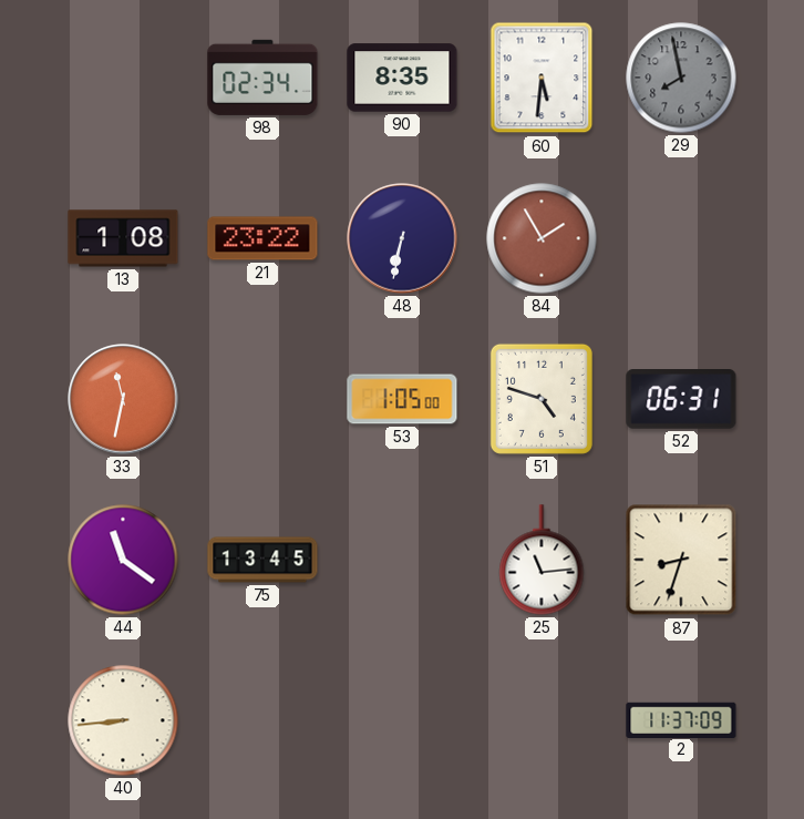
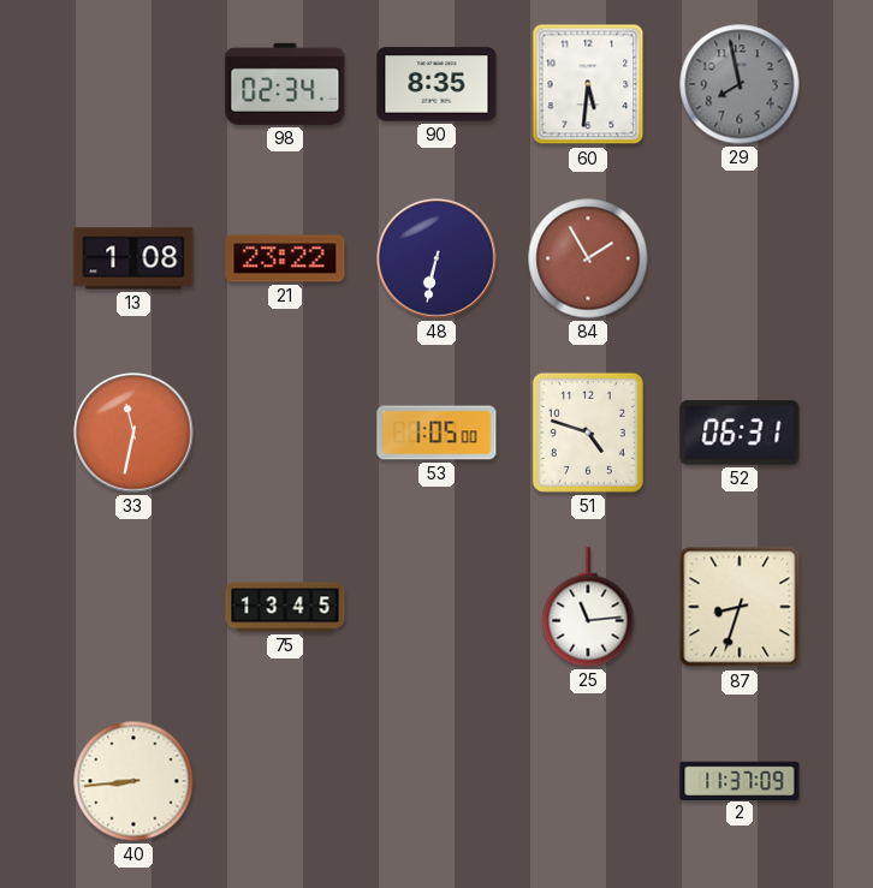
44: 11:21 -> none
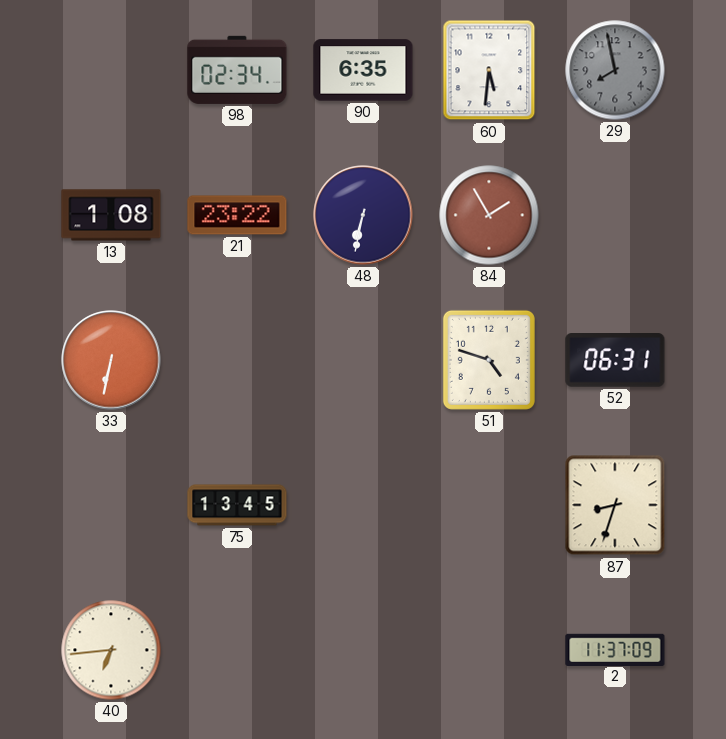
90: 8:35 -> 6:35
33: 11:32 -> 6:32
53: 1:05 -> none
25: 11:14 -> none
40: 8:44 -> 6:44
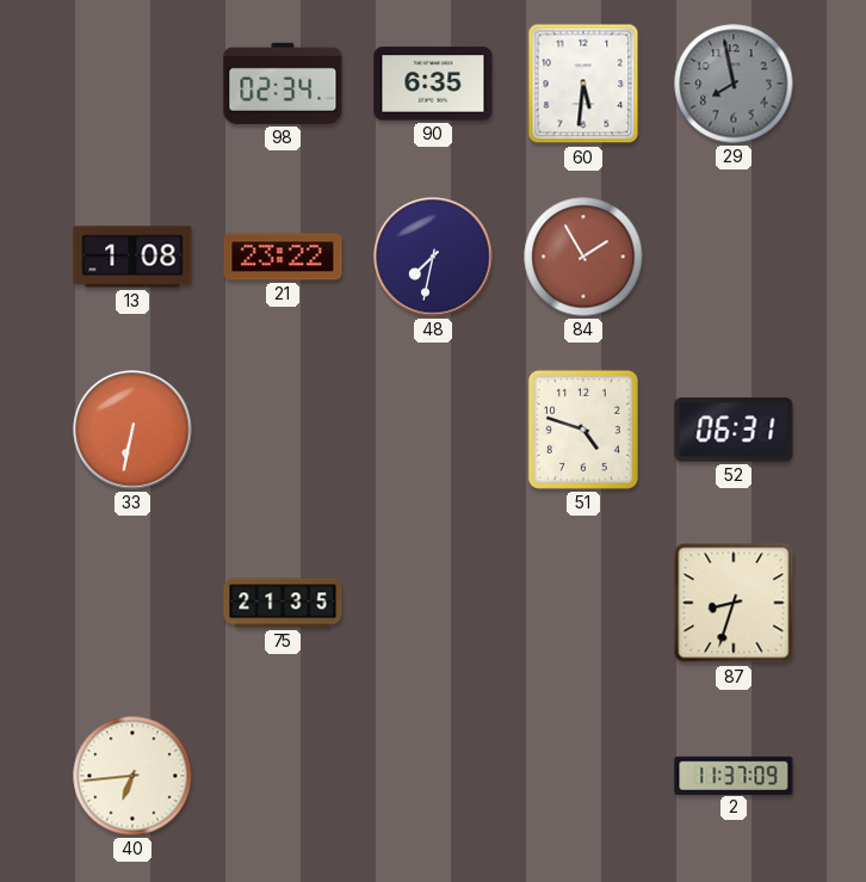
48: 6:32 -> 7:32
75: 13:45 -> 21:35
